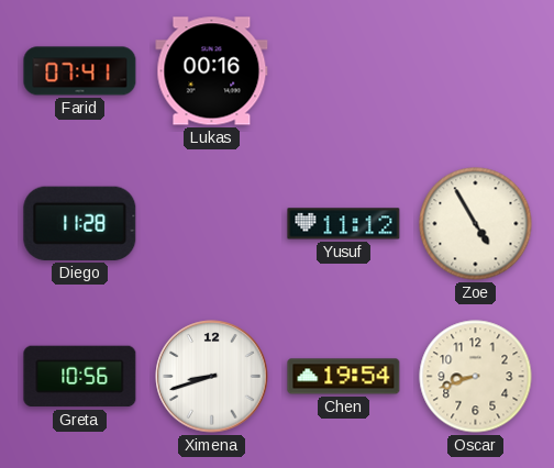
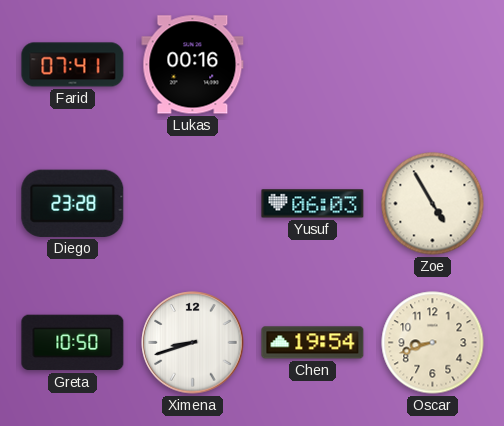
Diego: 11:28 -> 23:28
Yusuf: 11:12 -> 06:03
Greta: 10:56 -> 10:50
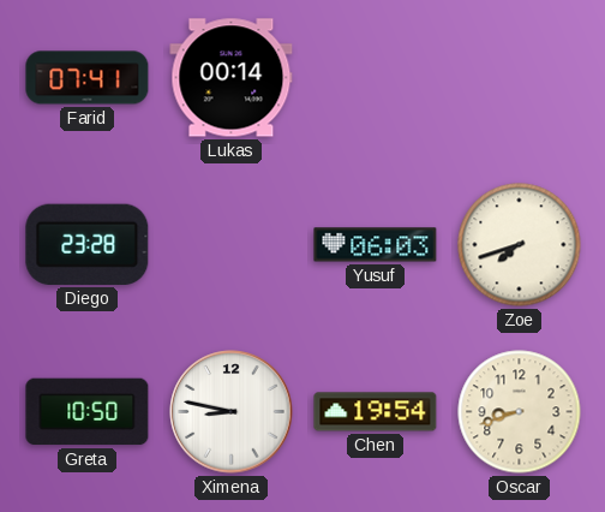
Lukas: 00:16 -> 00:14
Zoe: 4:55 -> 7:42
Ximena: 8:42 -> 8:47
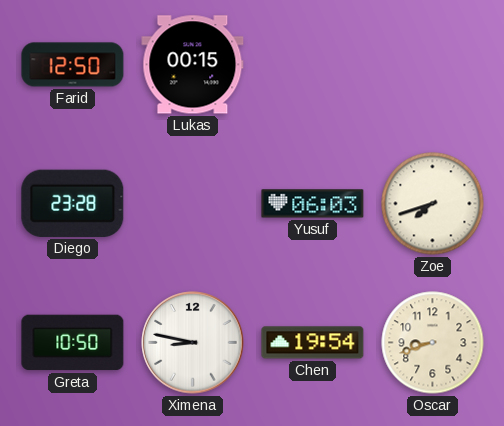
Farid: 07:41 -> 12:50
Lukas: 00:14 -> 00:15
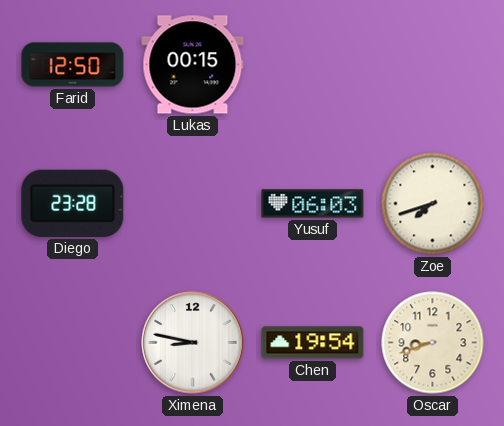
Greta: 10:50 -> none
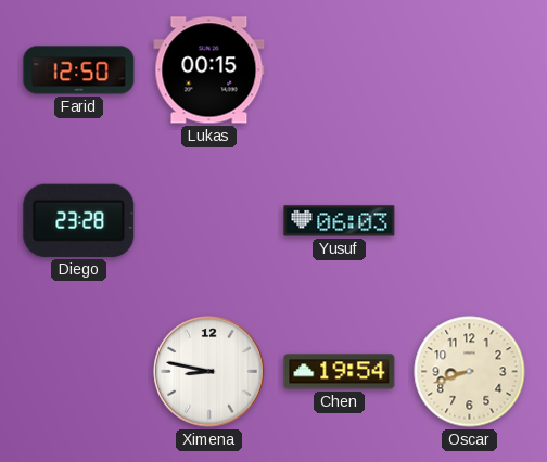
Zoe: 7:42 -> none
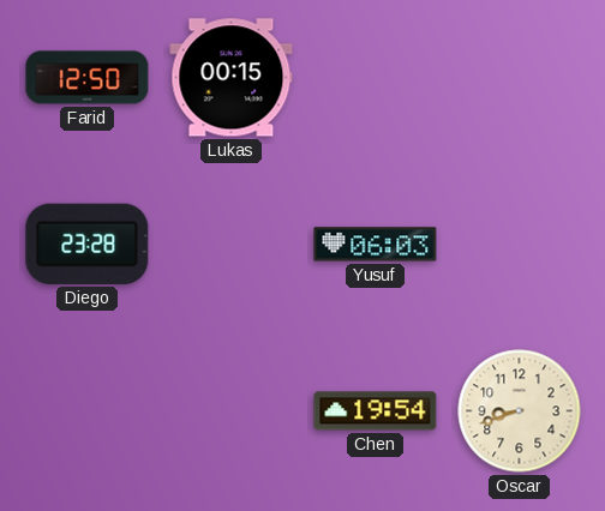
Ximena: 8:47 -> none
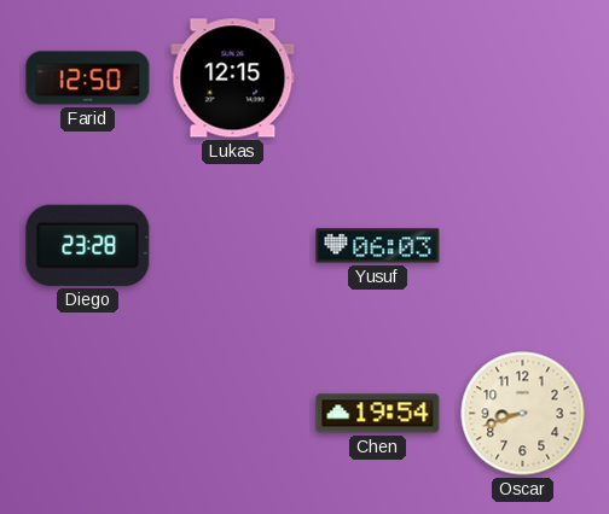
Lukas: 00:15 -> 12:15
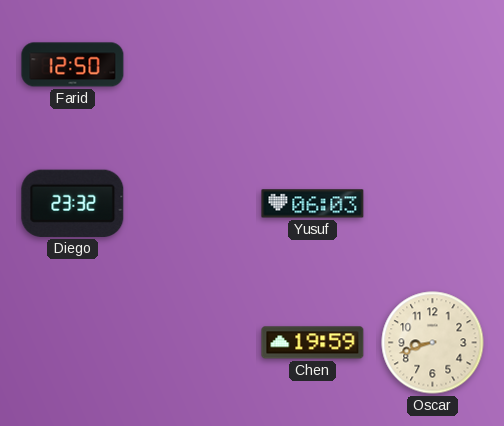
Lukas: 12:15 -> none
Diego: 23:28 -> 23:32
Chen: 19:54 -> 19:59
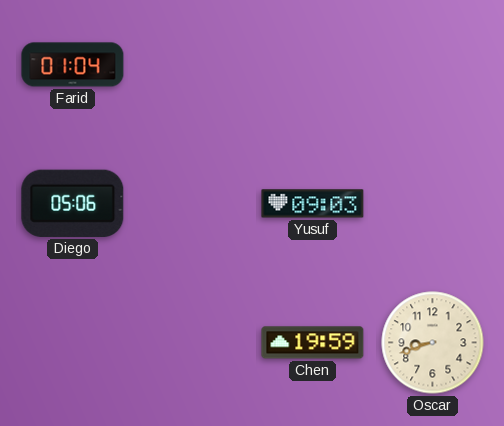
Farid: 12:50 -> 01:04
Diego: 23:32 -> 05:06
Yusuf: 06:03 -> 09:03
